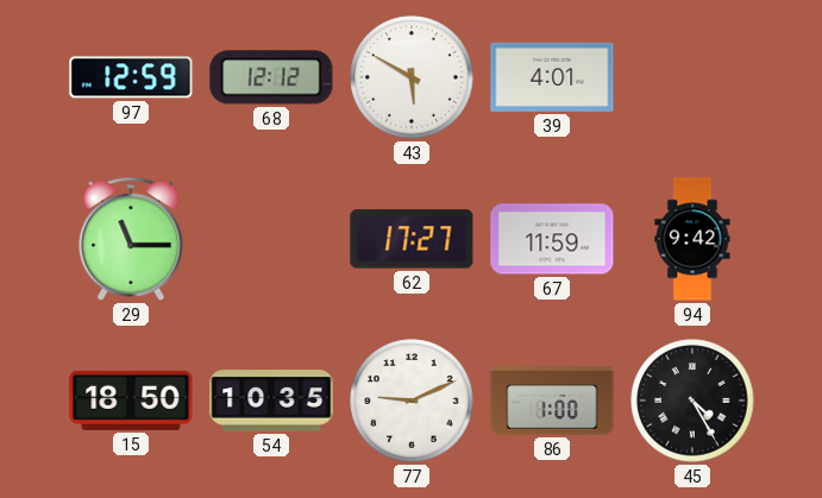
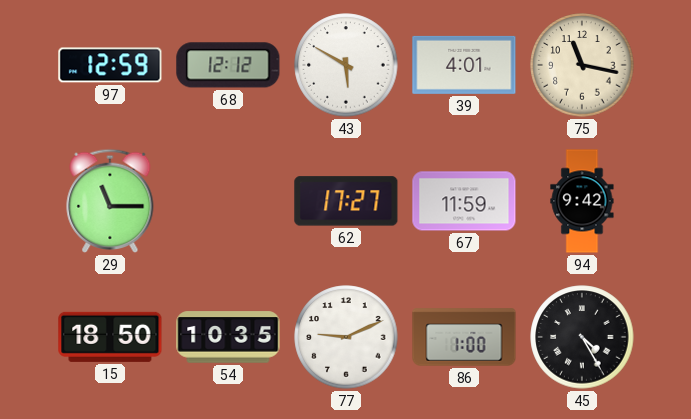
75: none -> 11:17
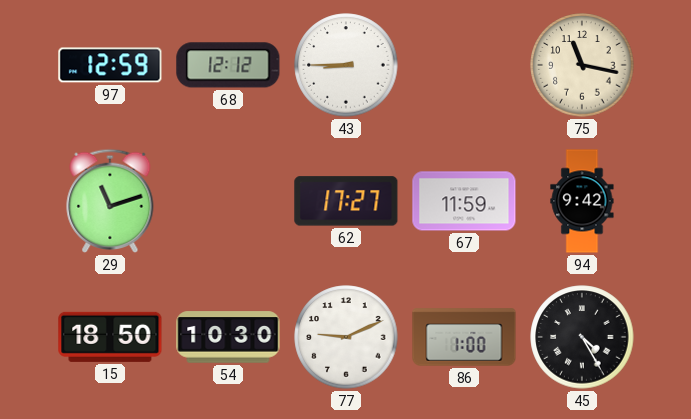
43: 5:50 -> 8:45
39: 4:01 -> none
29: 11:15 -> 11:12
54: 10:35 -> 10:30
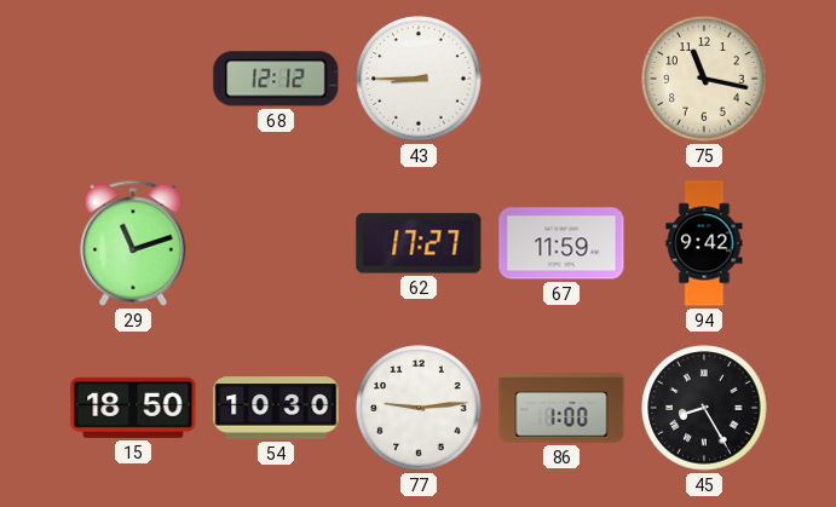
97: 12:59 -> none
77: 9:11 -> 9:14
45: 4:25 -> 8:25
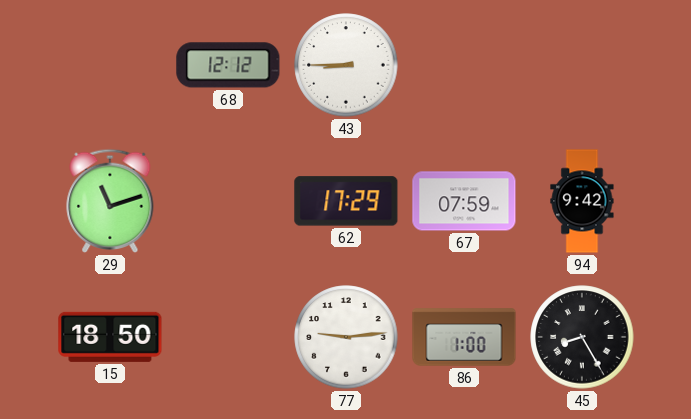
75: 11:17 -> none
62: 17:27 -> 17:29
67: 11:59 -> 07:59
54: 10:30 -> none
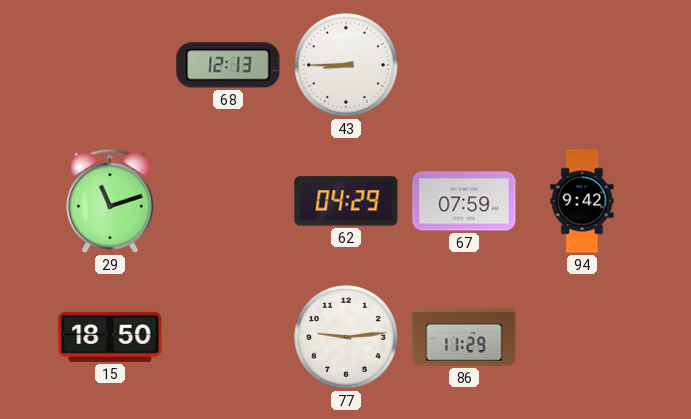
68: 12:12 -> 12:13
62: 17:29 -> 04:29
86: 1:00 -> 11:29
45: 8:25 -> none
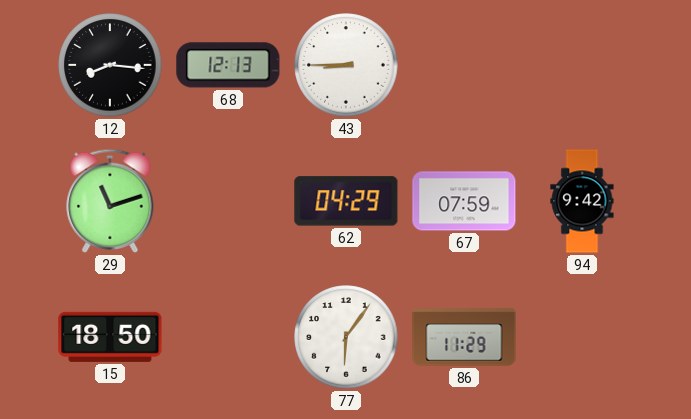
12: none -> 8:16
77: 9:14 -> 6:06
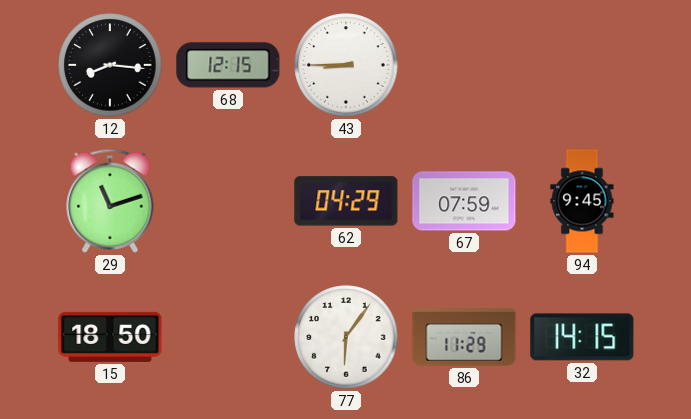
68: 12:13 -> 12:15
94: 9:42 -> 9:45
32: none -> 14:15
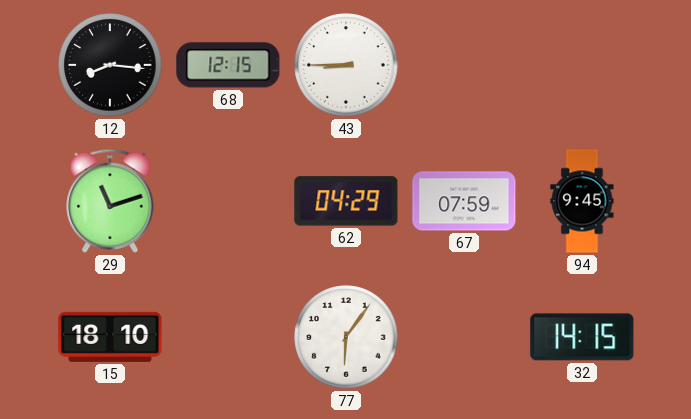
15: 18:50 -> 18:10
86: 11:29 -> none
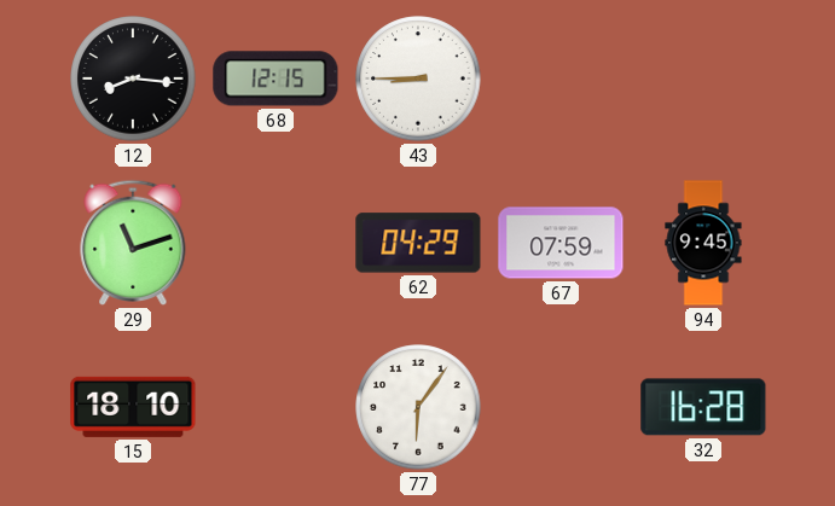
32: 14:15 -> 16:28
